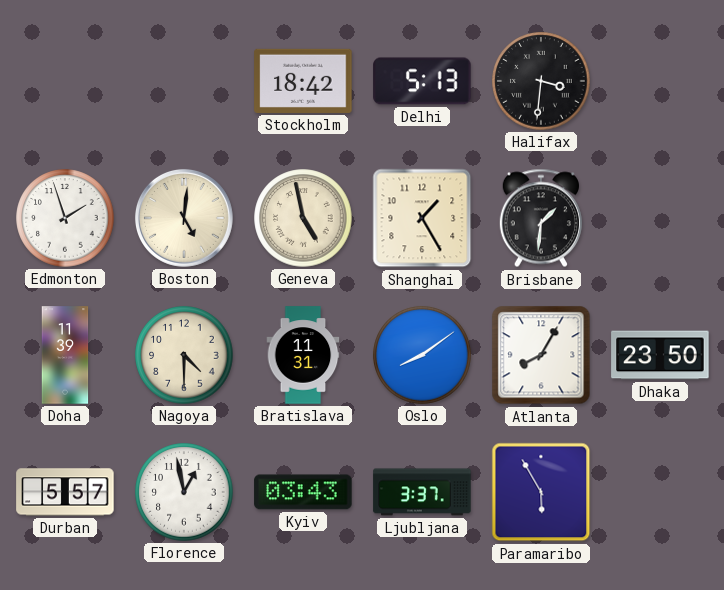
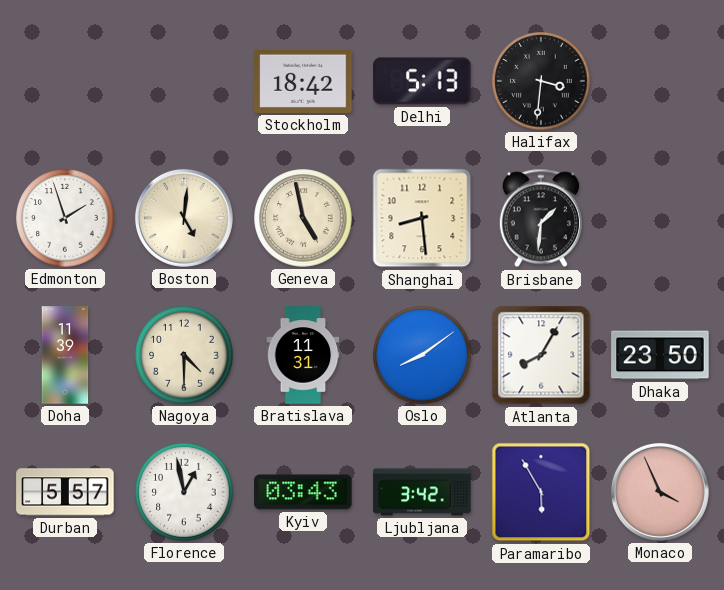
Shanghai: 1:25 -> 8:29
Ljubljana: 3:37 -> 3:42
Monaco: none -> 3:56
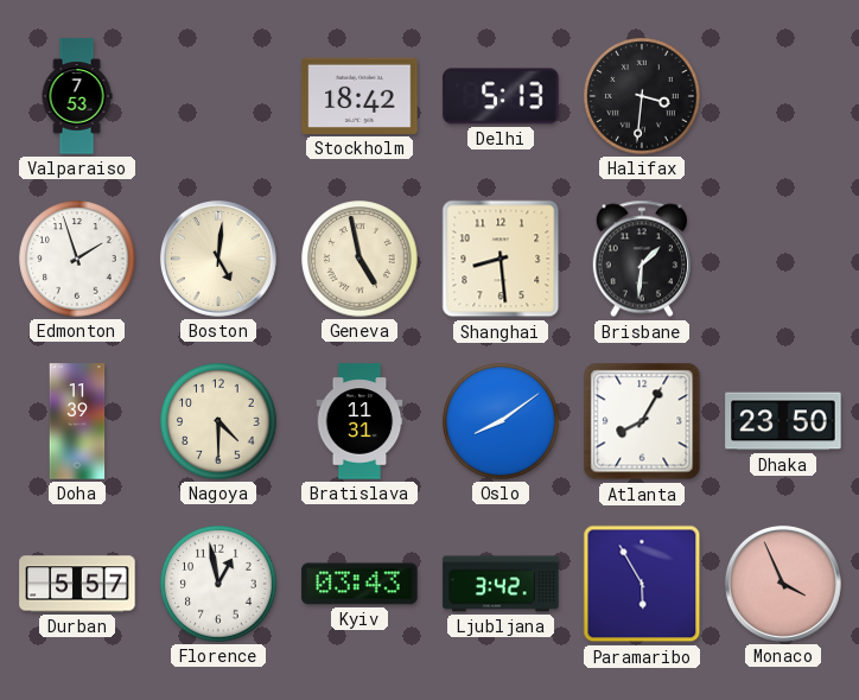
Valparaiso: none -> 7:53
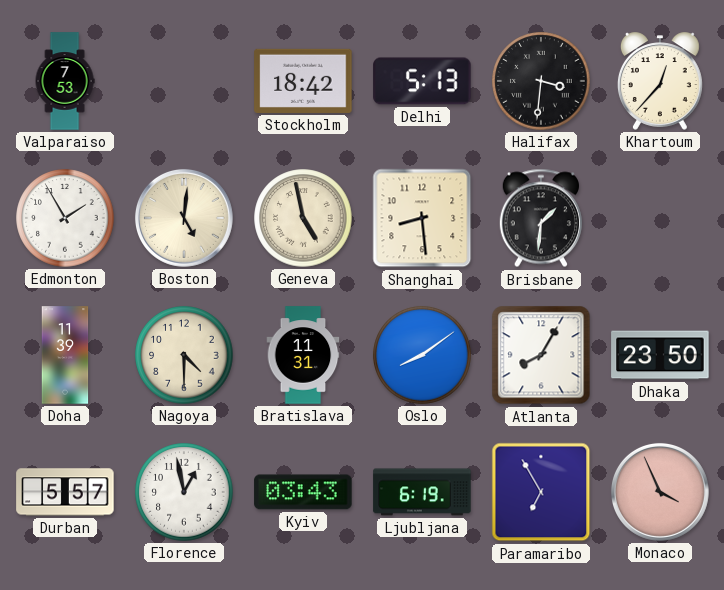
Khartoum: none -> 12:37
Edmonton: 1:57 -> 1:55
Ljubljana: 3:42 -> 6:19
Paramaribo: 5:55 -> 6:55
